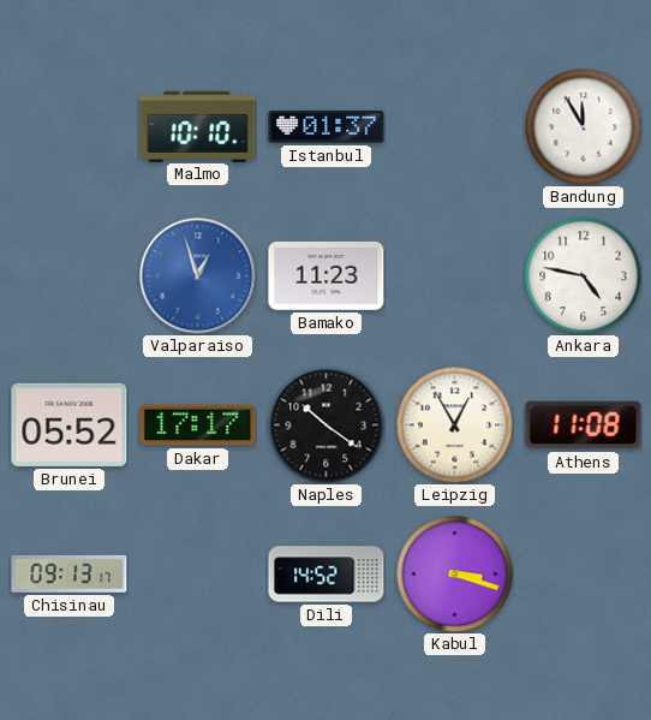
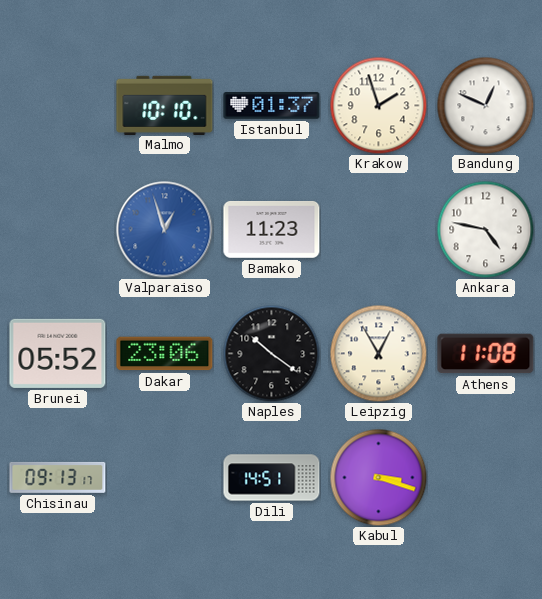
Krakow: none -> 1:57
Bandung: 11:55 -> 12:49
Dakar: 17:17 -> 23:06
Dili: 14:52 -> 14:51
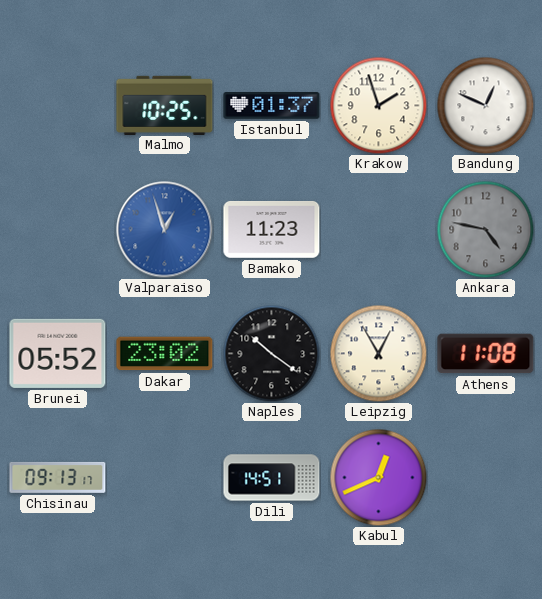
Malmo: 10:10 -> 10:25
Ankara dial: white -> grey
Dakar: 23:06 -> 23:02
Kabul: 3:18 -> 12:41
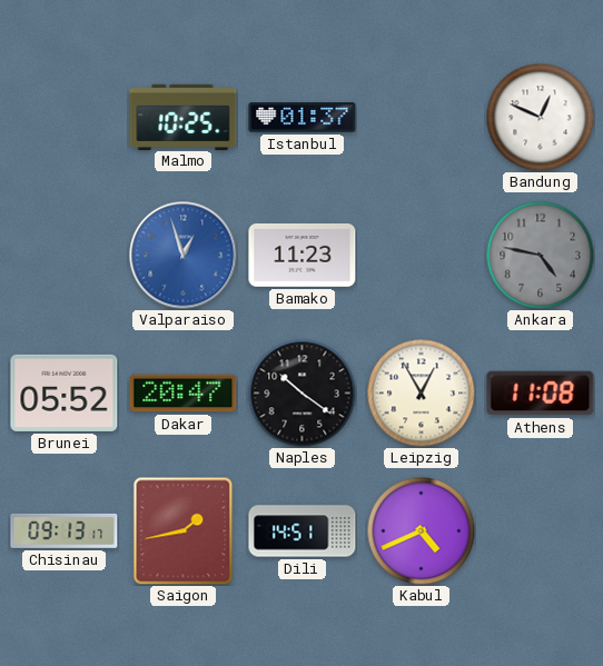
Krakow: 1:57 -> none
Dakar: 23:02 -> 20:47
Saigon: none -> 1:43
Kabul: 12:41 -> 4:41
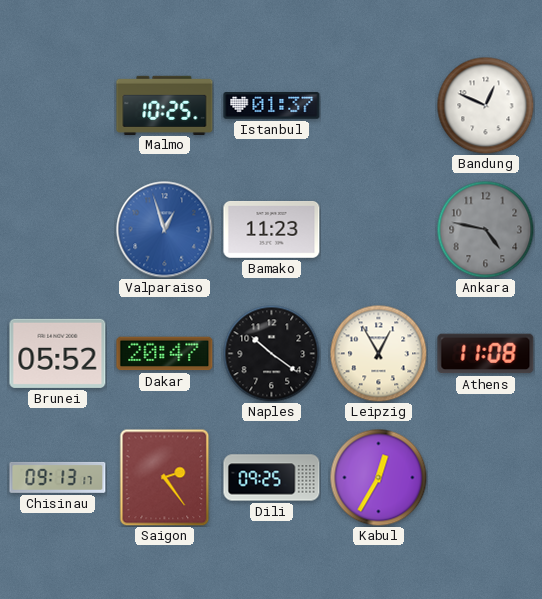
Saigon: 1:43 -> 2:24
Dili: 14:51 -> 09:25
Kabul: 4:41 -> 12:35
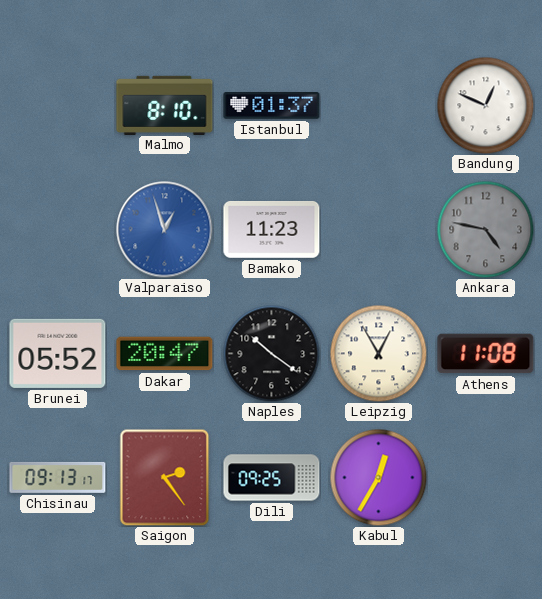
Malmo: 10:25 -> 8:10
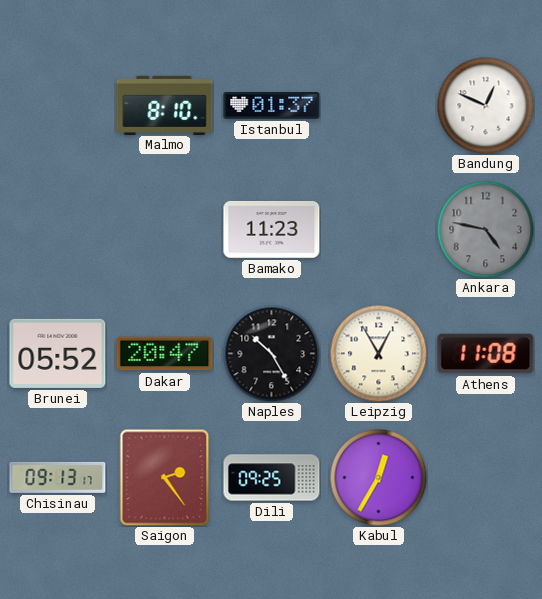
Valparaiso: 12:57 -> none
Naples: 10:21 -> 10:25
